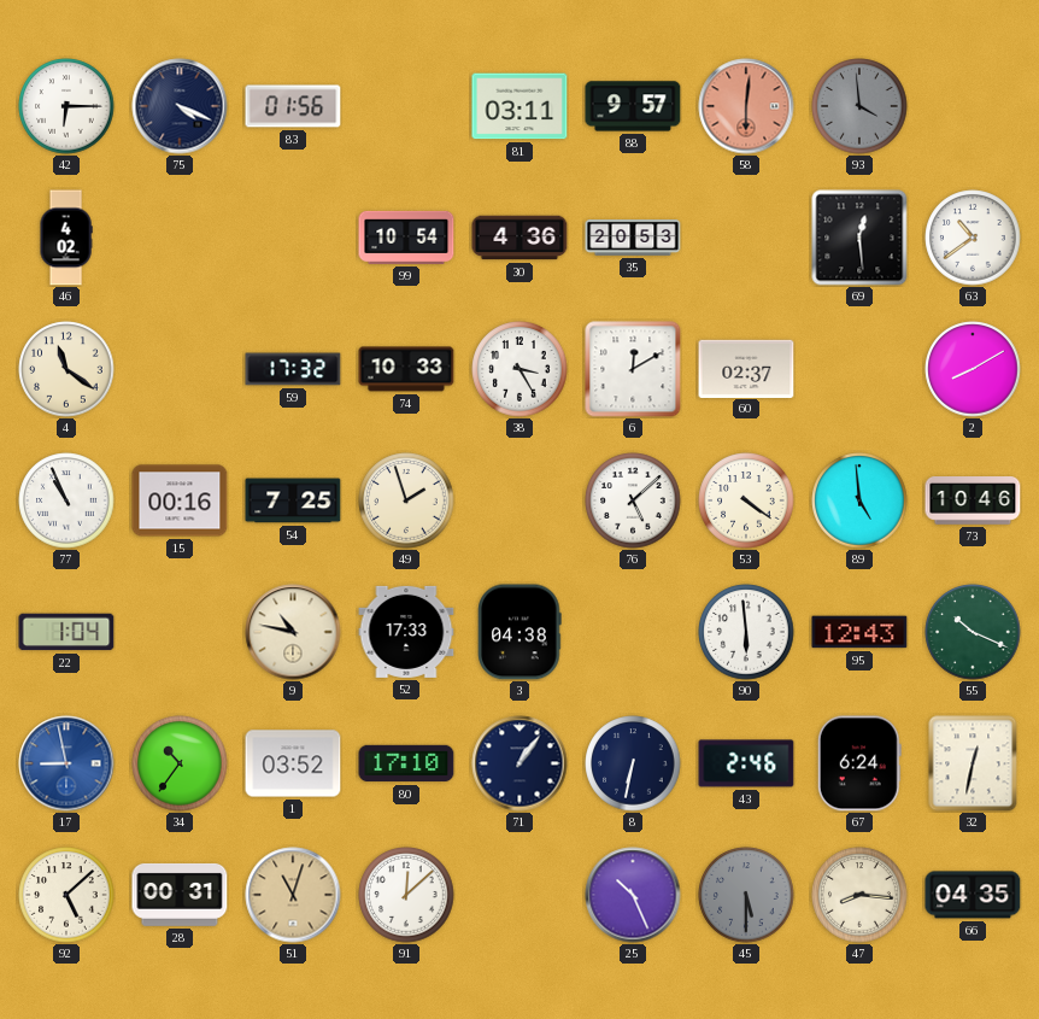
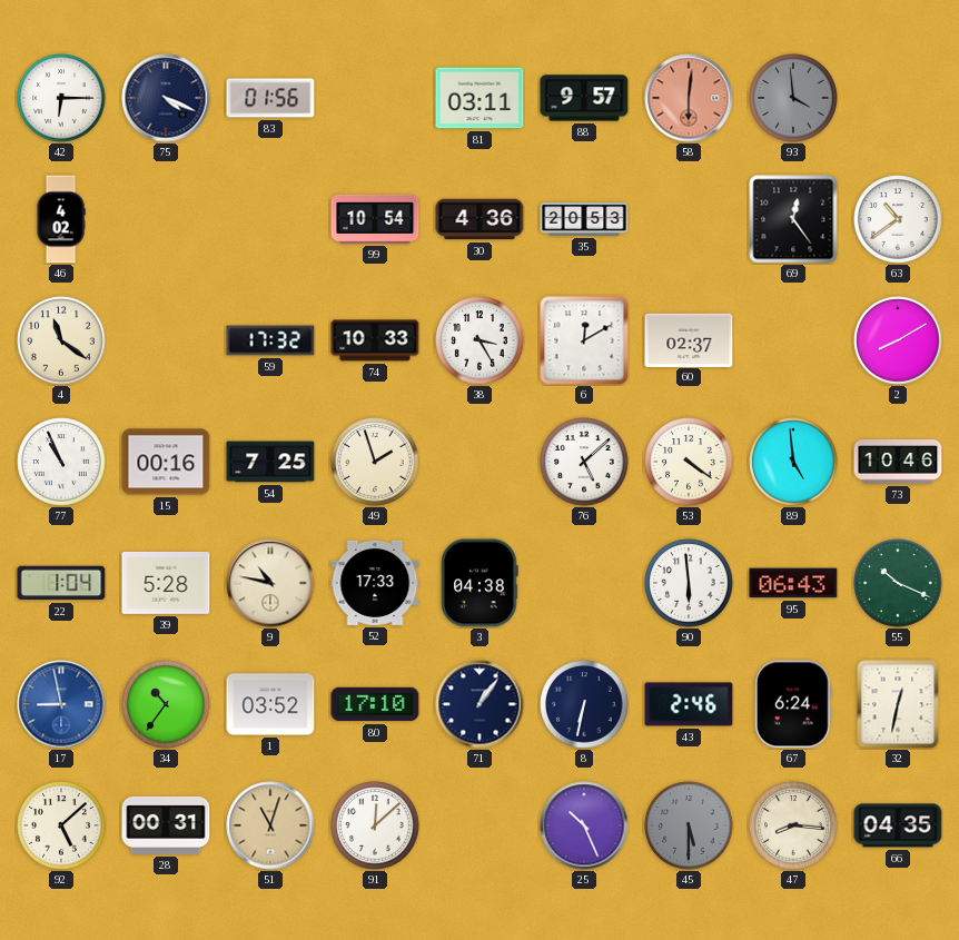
69: 12:29 -> 12:24
39: none -> 5:28
95: 12:43 -> 06:43
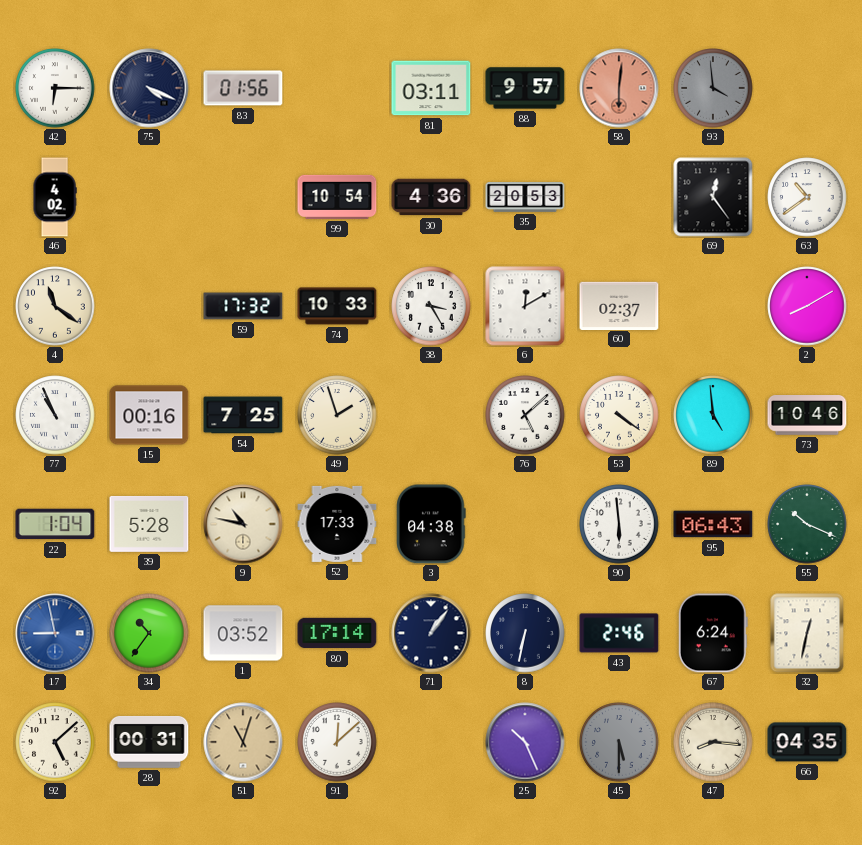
80: 17:10 -> 17:14
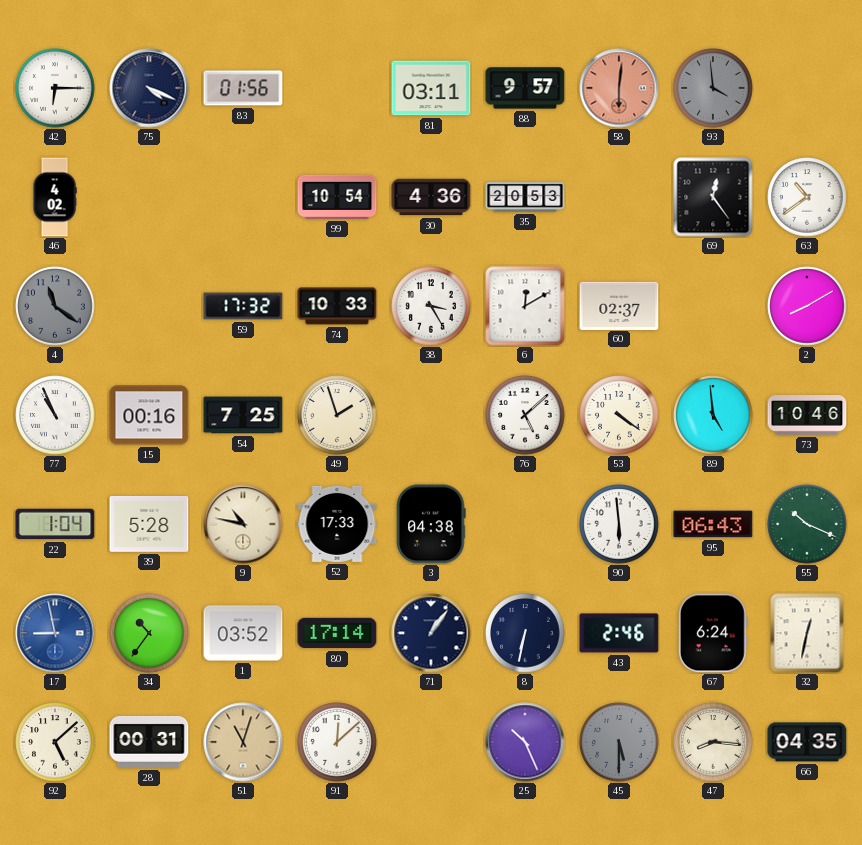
4 dial: cream -> grey
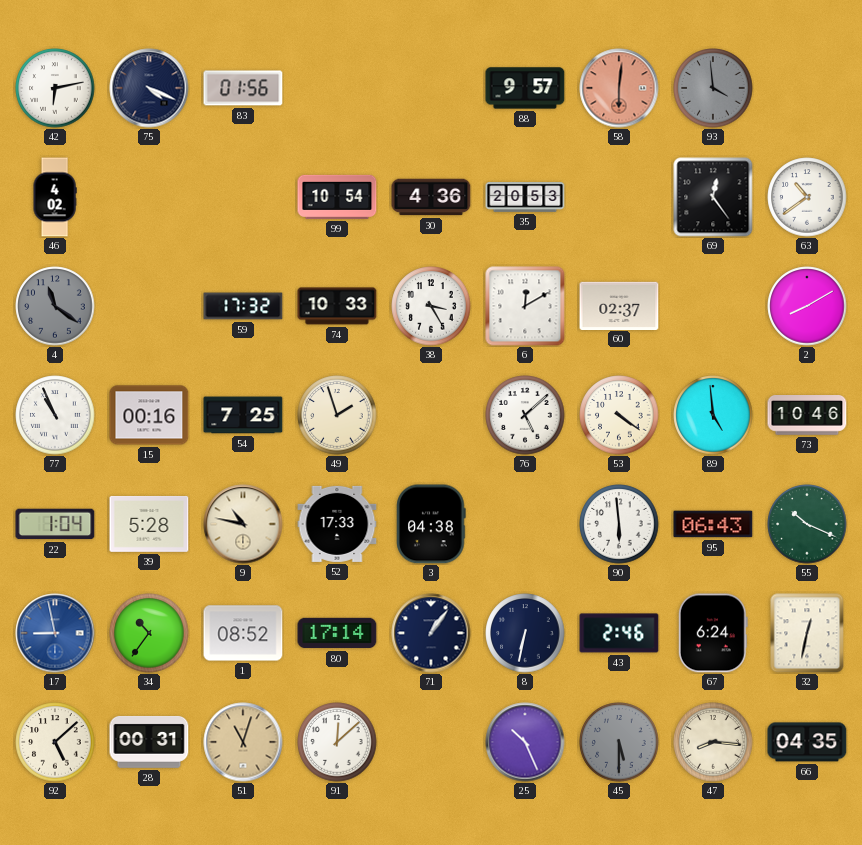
42: 6:15 -> 6:13
81: 03:11 -> none
1: 03:52 -> 08:52
